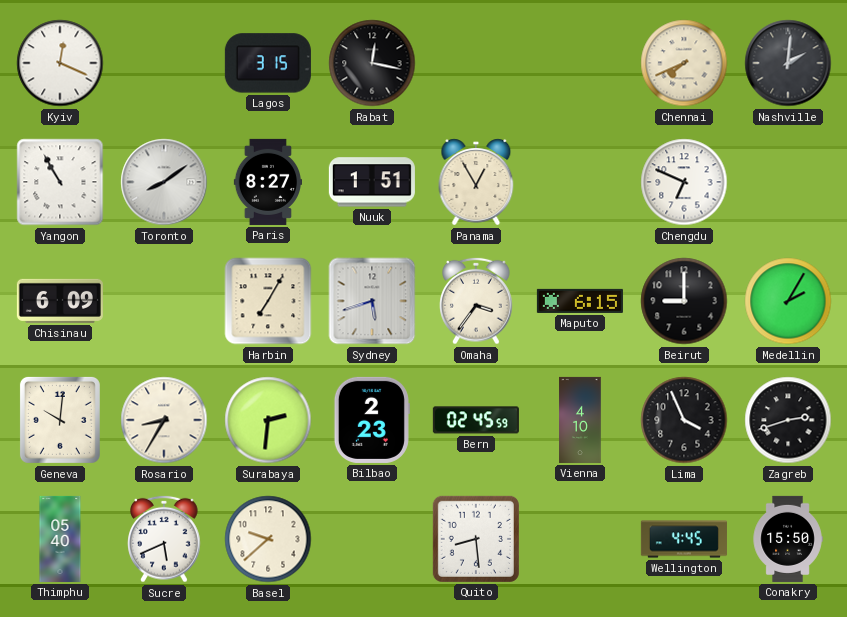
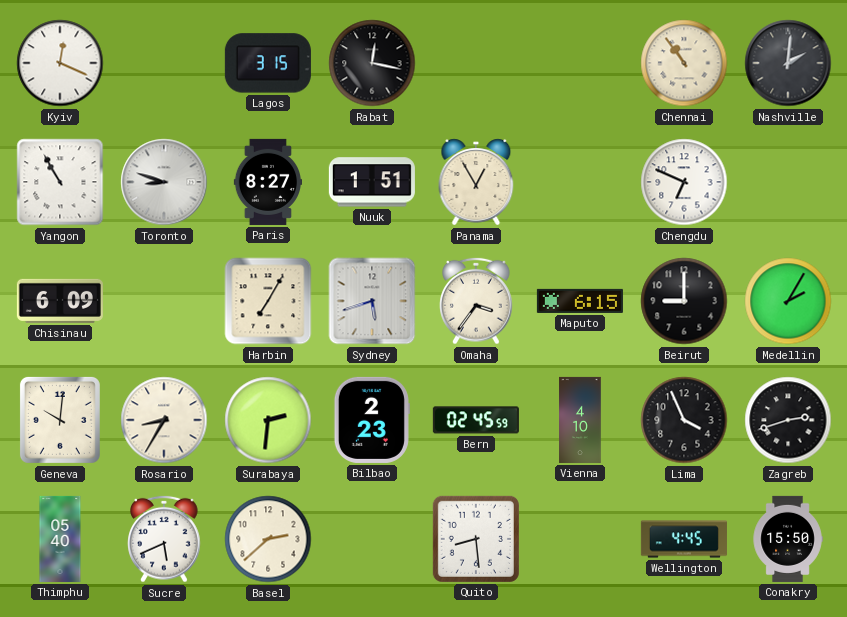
Chennai: 7:41 -> 10:54
Toronto: 8:09 -> 8:48
Basel: 9:38 -> 2:38
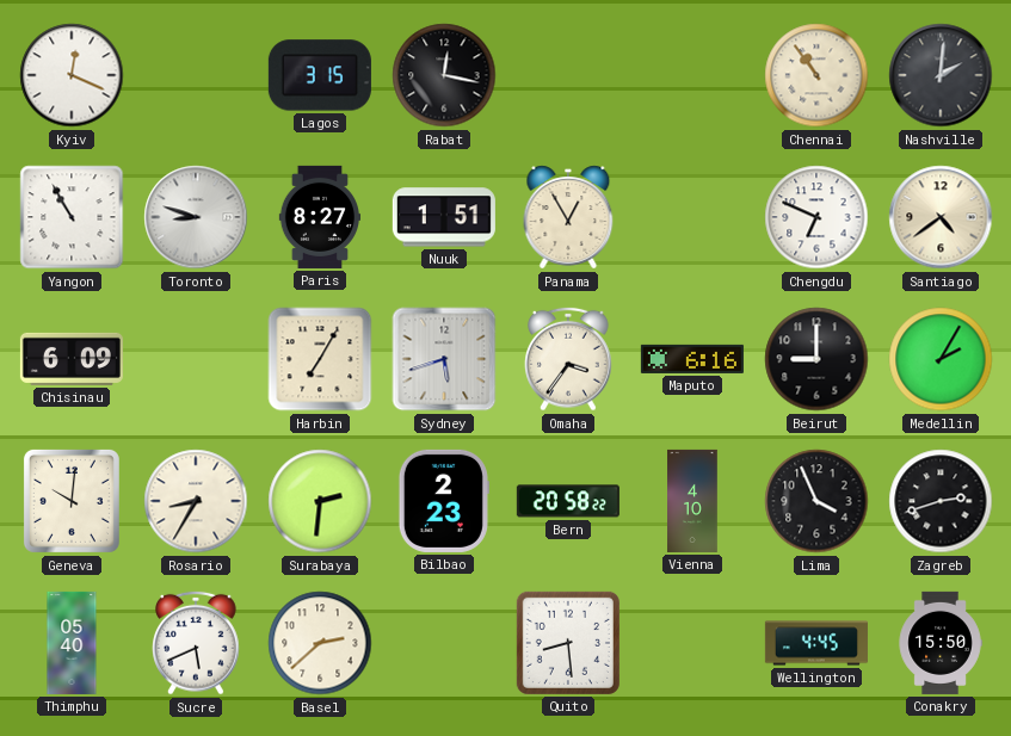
Santiago: none -> 4:39
Maputo: 6:15 -> 6:16
Bern: 02:45 -> 20:58
